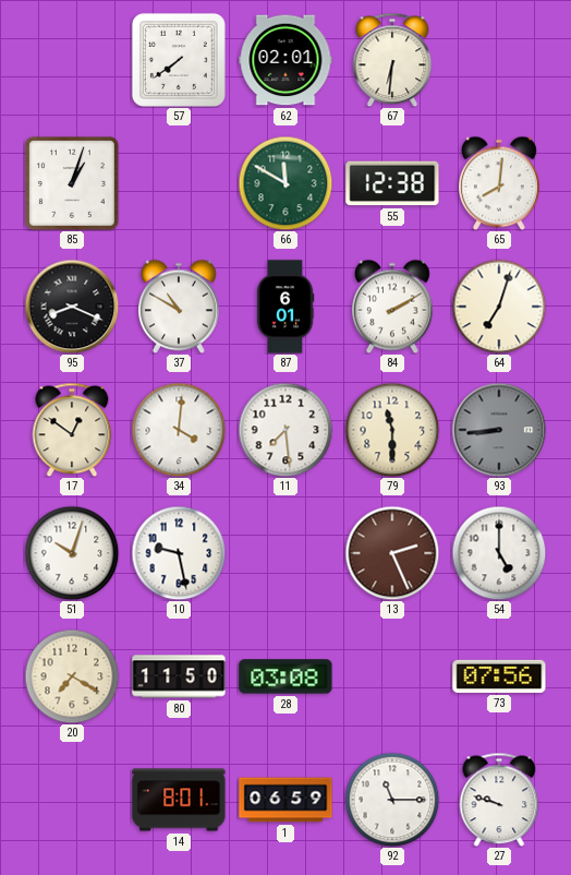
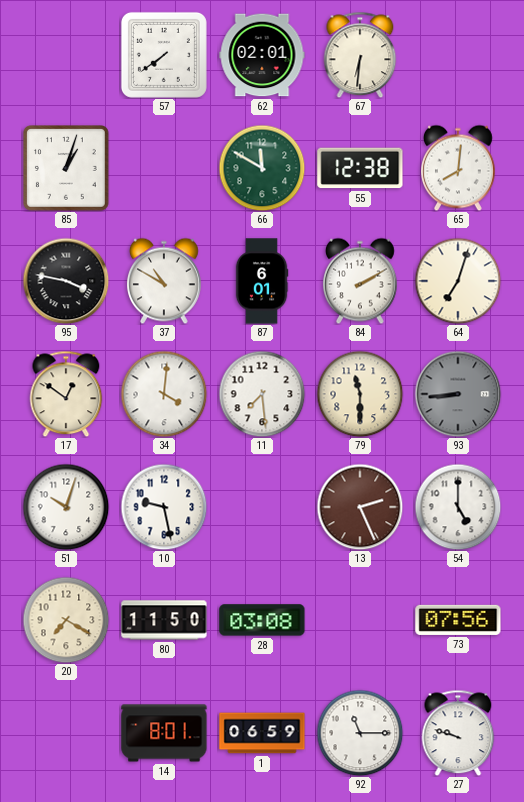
95: 8:19 -> 3:47
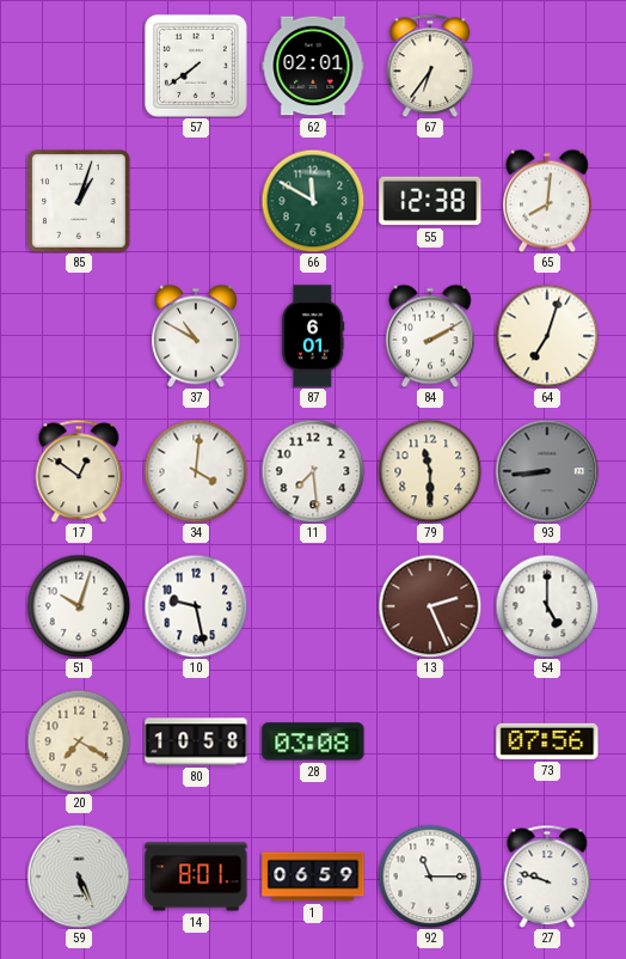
67: 6:31 -> 6:36
95: 3:47 -> none
80: 11:50 -> 10:58
59: none -> 5:26
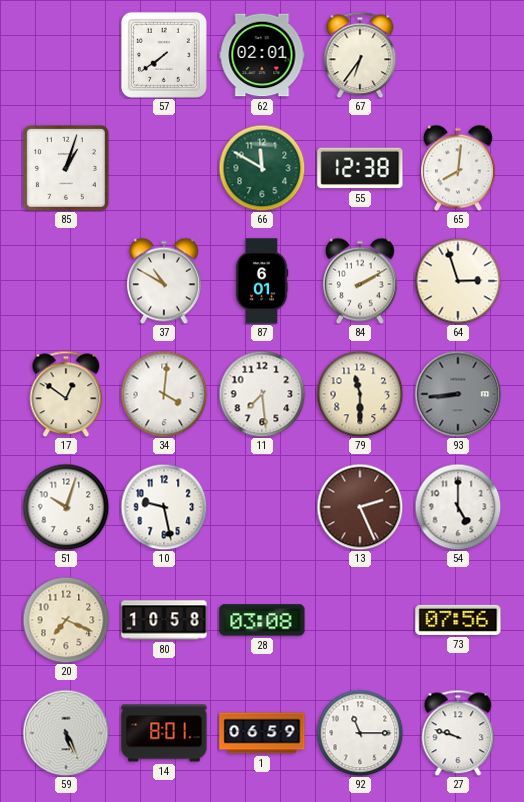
64: 7:03 -> 2:57
20: 7:20 -> 7:19
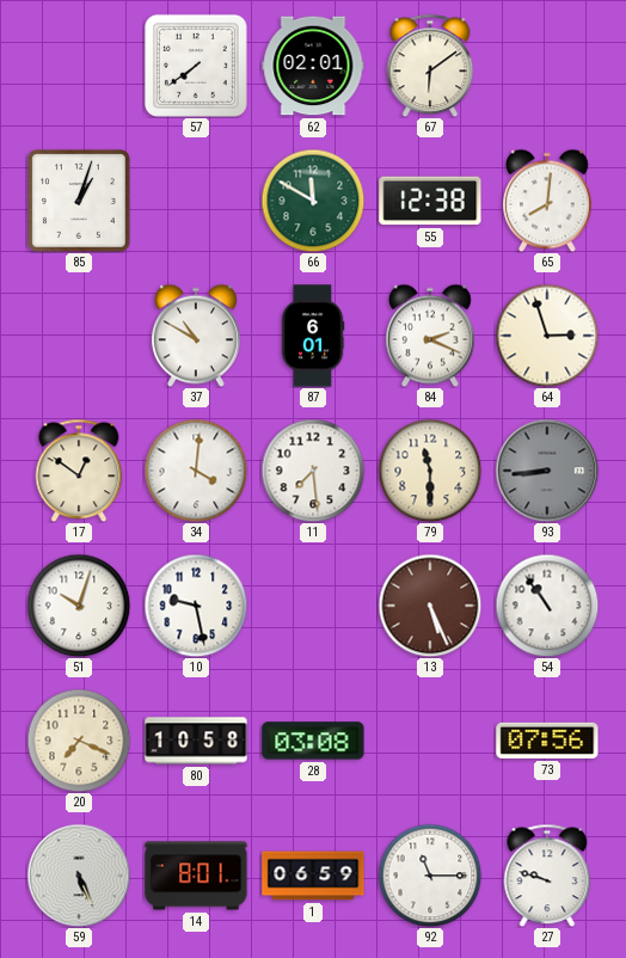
67: 6:36 -> 6:09
84: 2:10 -> 2:19
13: 2:26 -> 5:26
54: 5:00 -> 10:54
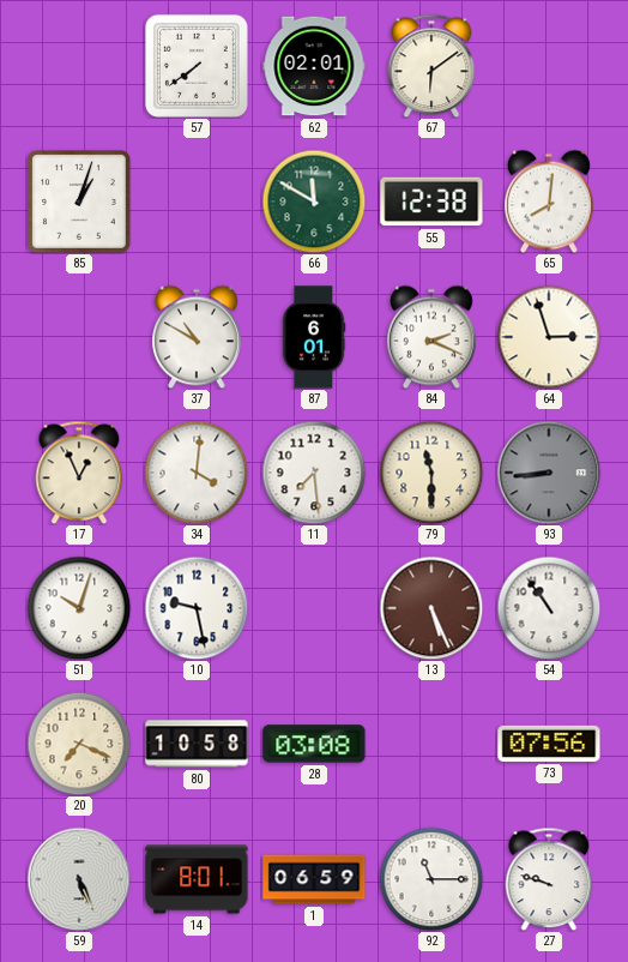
17: 12:51 -> 12:56
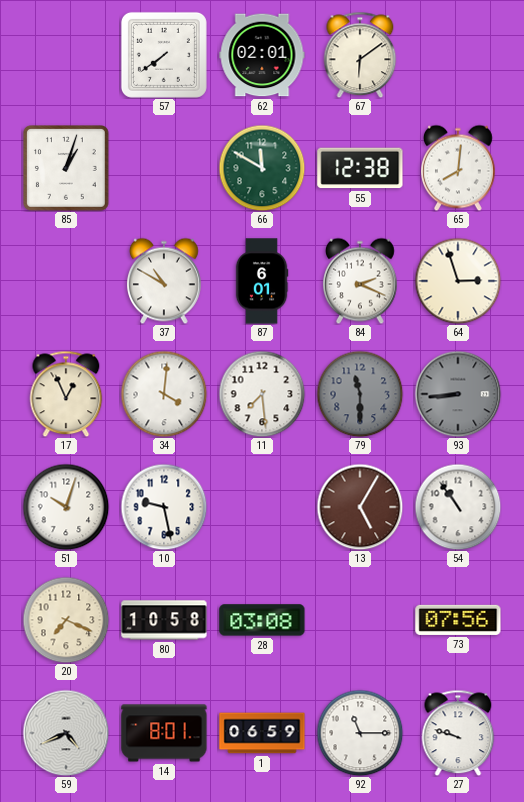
79 dial: cream -> grey
13: 5:26 -> 5:05
59: 5:26 -> 4:41
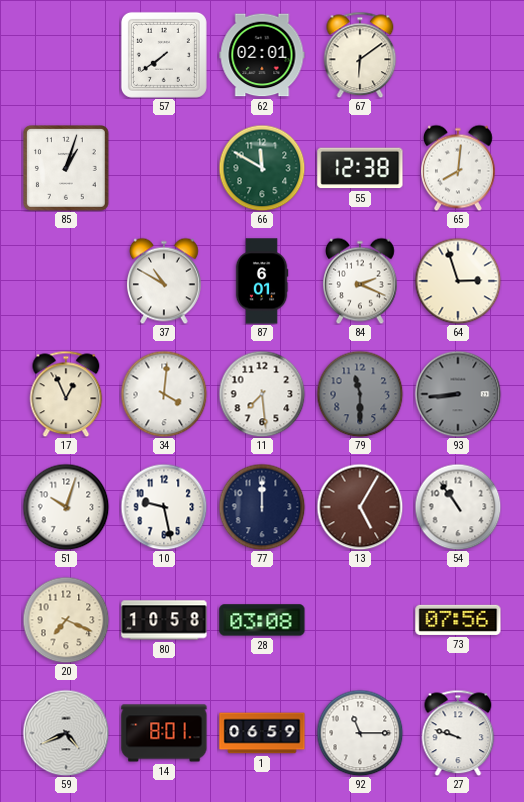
77: none -> 12:00
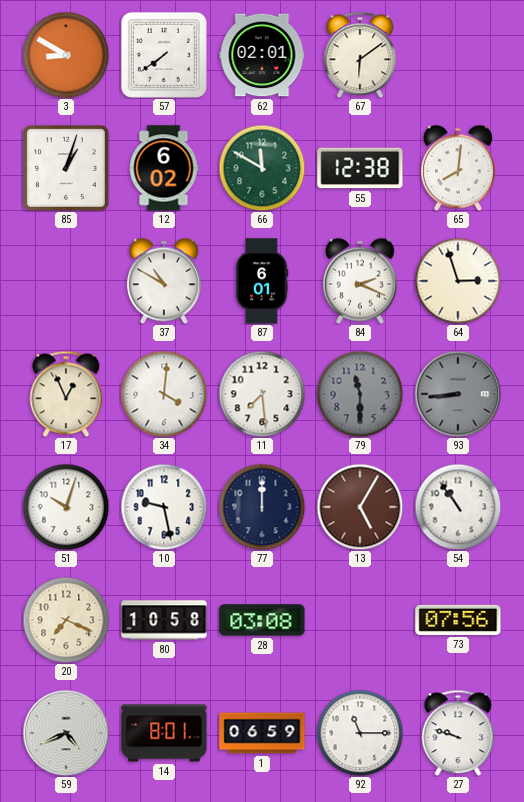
3: none -> 8:50
12: none -> 6:02
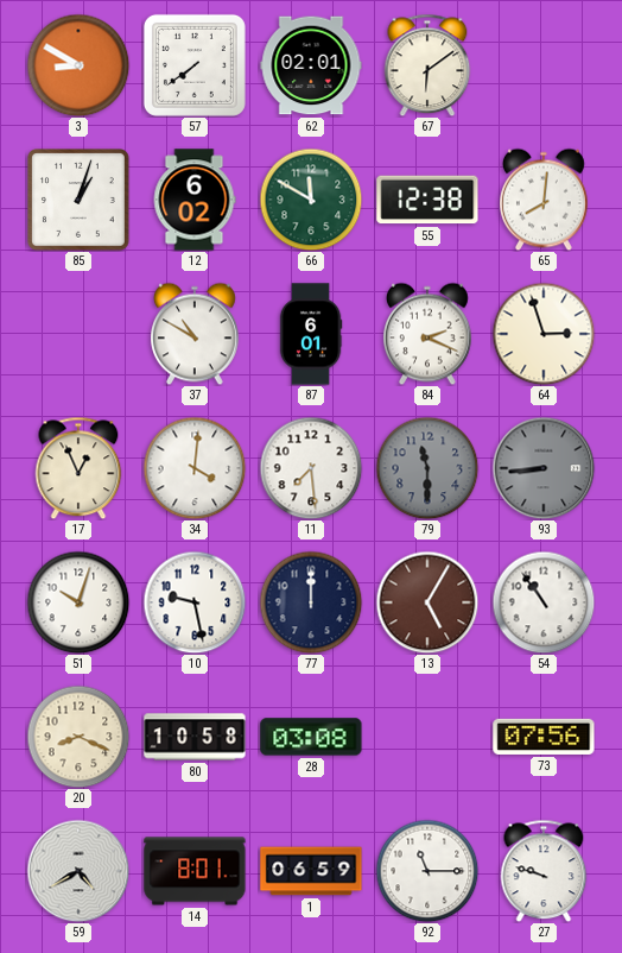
20: 7:19 -> 8:19
59: 4:41 -> 4:40
